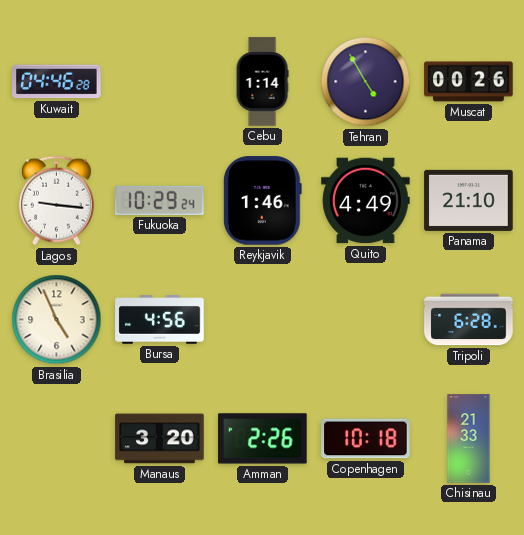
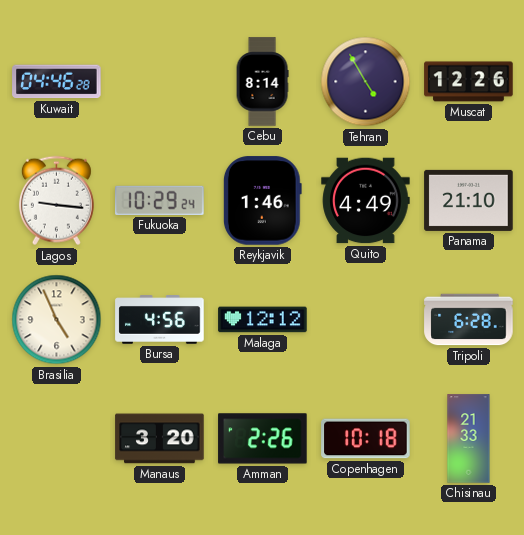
Cebu: 1:14 -> 8:14
Muscat: 00:26 -> 12:26
Malaga: none -> 12:12
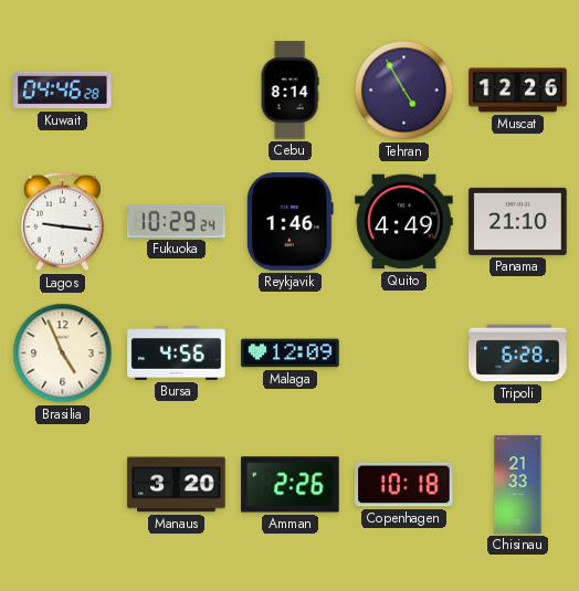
Malaga: 12:12 -> 12:09
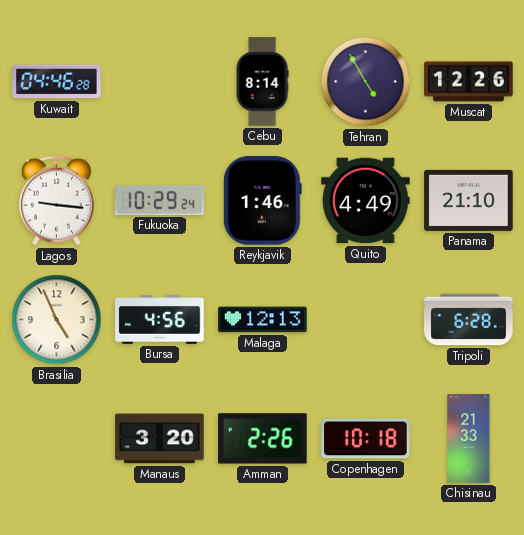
Malaga: 12:09 -> 12:13
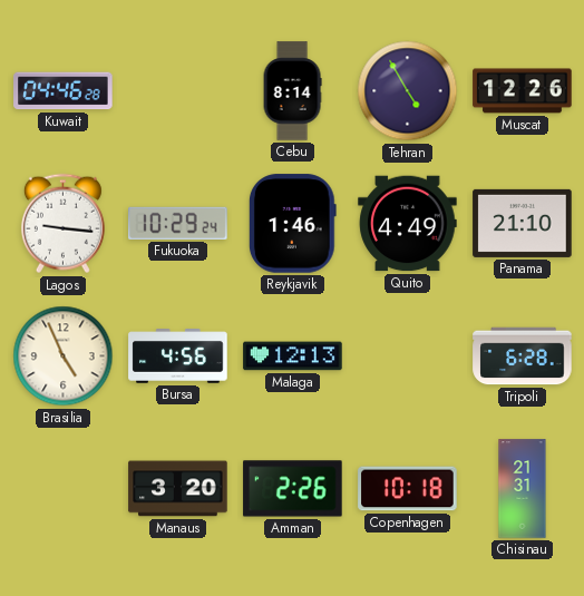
Chisinau: 21:33 -> 21:31
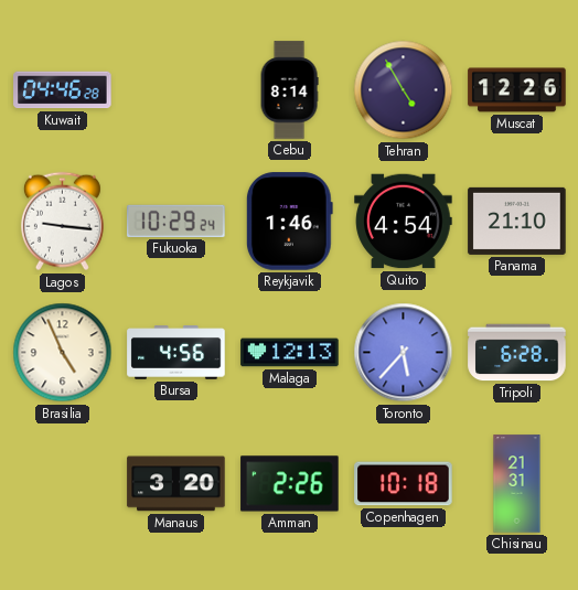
Quito: 4:49 -> 4:54
Toronto: none -> 5:37
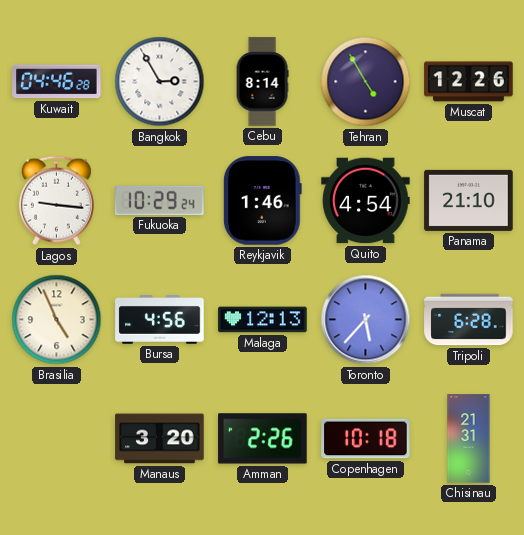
Bangkok: none -> 2:55
